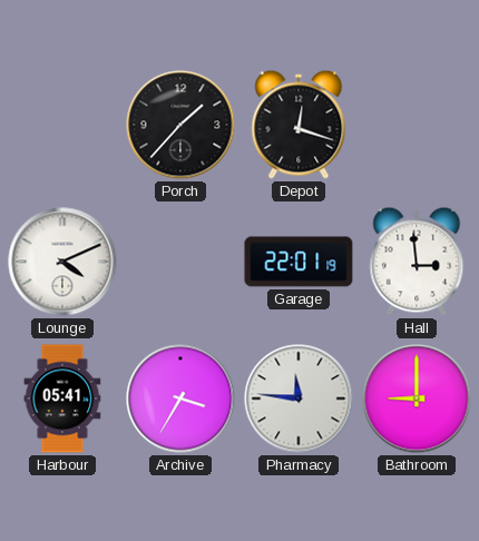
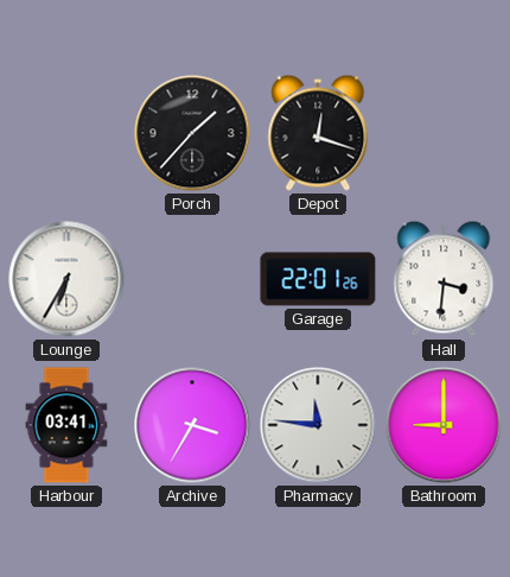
Lounge: 4:11 -> 6:35
Garage: 22:01:19 -> 22:01:26
Hall: 2:59 -> 3:31
Harbour: 05:41 -> 03:41
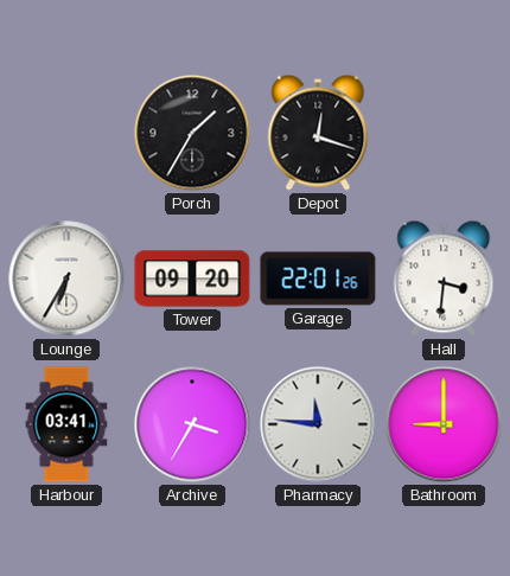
Porch: 1:37 -> 1:35
Tower: none -> 09:20
